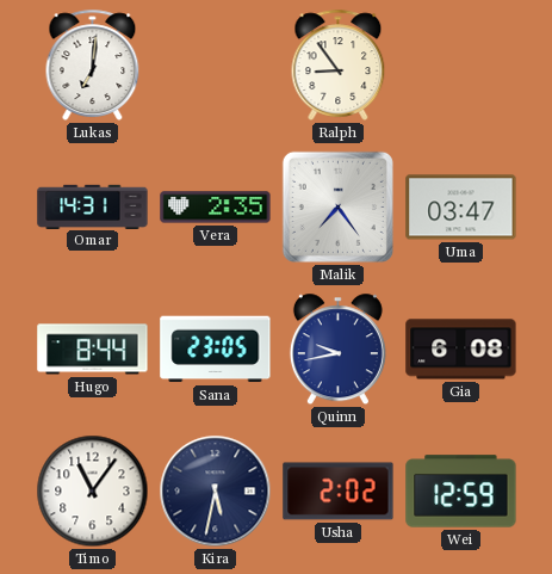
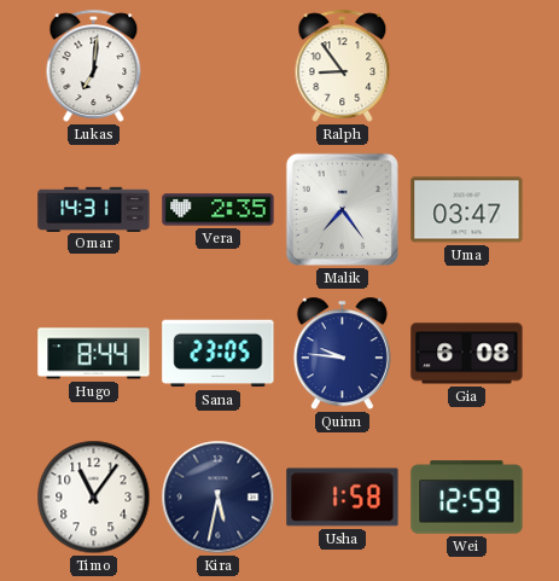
Quinn: 9:43 -> 9:46
Usha: 2:02 -> 1:58
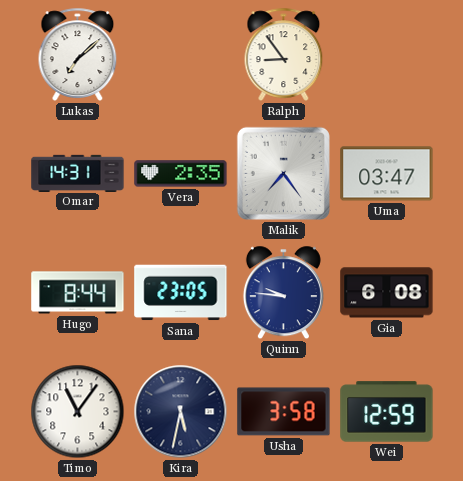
Lukas: 7:01 -> 7:08
Usha: 1:58 -> 3:58
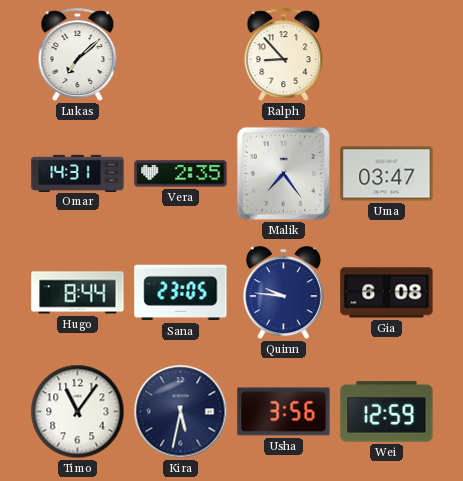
Ralph: 8:54 -> 8:53
Usha: 3:58 -> 3:56
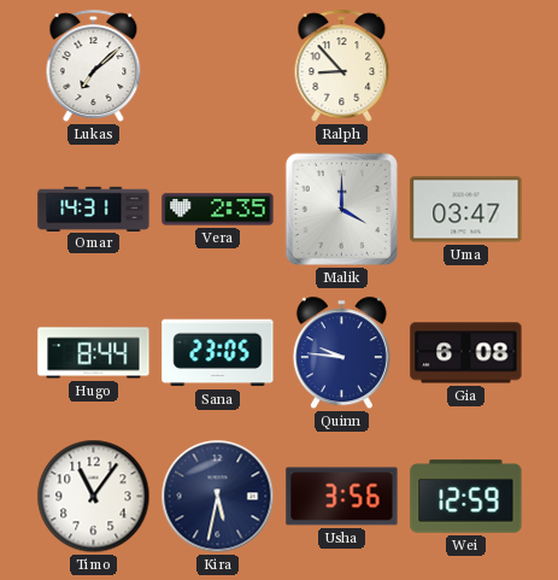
Malik: 7:24 -> 4:00
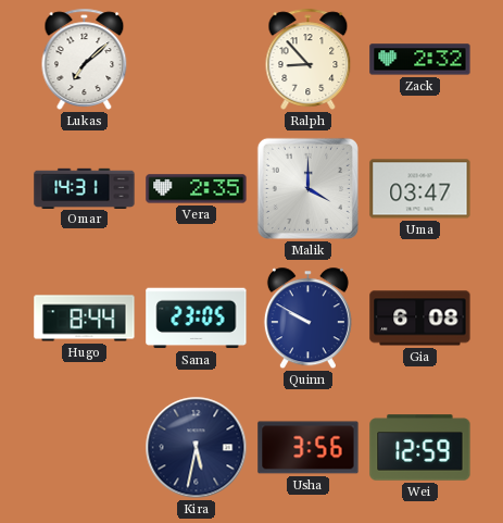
Zack: none -> 2:32
Quinn: 9:46 -> 9:50
Timo: 11:06 -> none
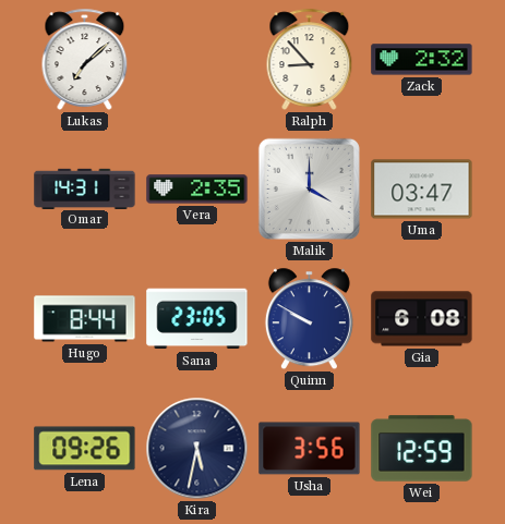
Lena: none -> 09:26
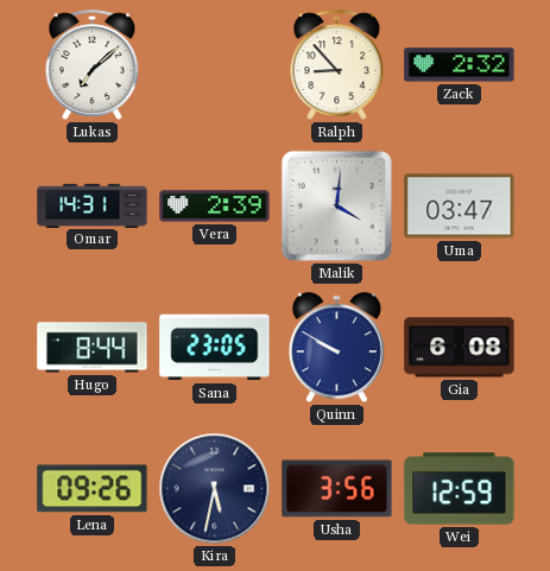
Vera: 2:35 -> 2:39
Malik: 4:00 -> 4:01
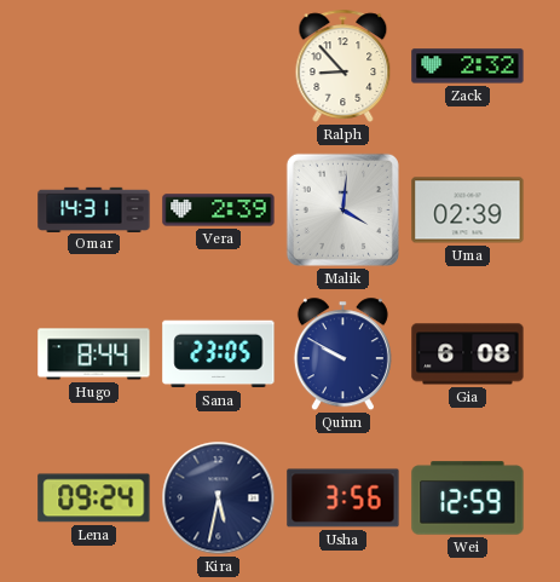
Lukas: 7:08 -> none
Uma: 03:47 -> 02:39
Lena: 09:26 -> 09:24
